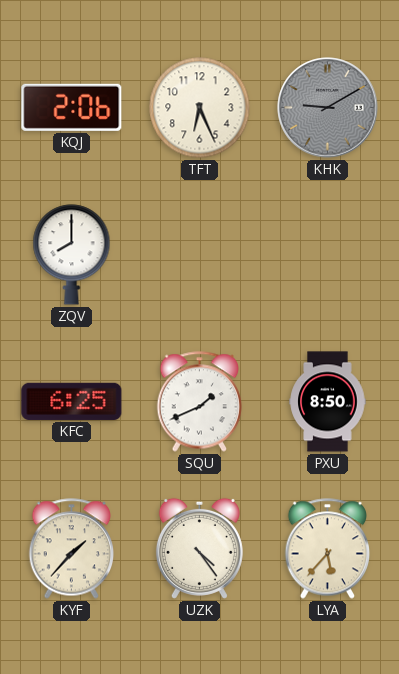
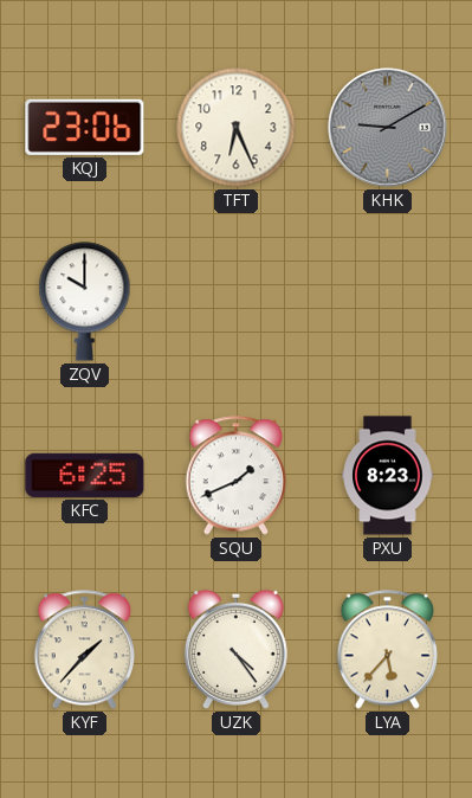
KQJ: 2:06 -> 23:06
ZQV: 8:00 -> 10:00
PXU: 8:50 -> 8:23
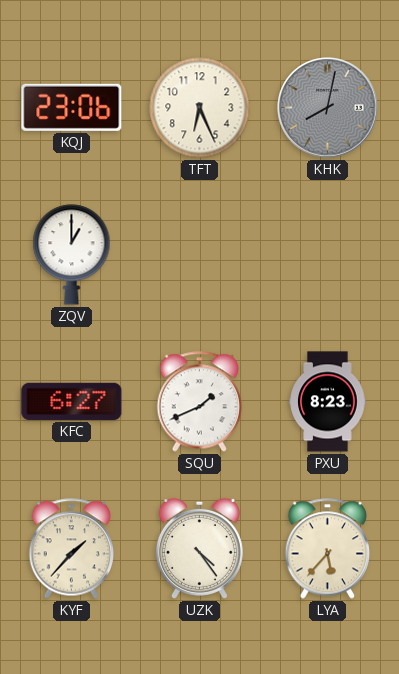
KHK: 9:10 -> 8:02
ZQV: 10:00 -> 1:00
KFC: 6:25 -> 6:27
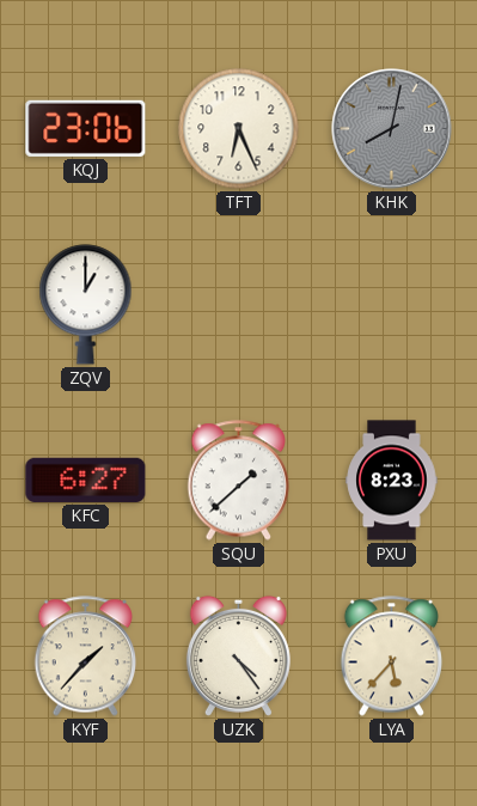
SQU: 1:41 -> 1:38
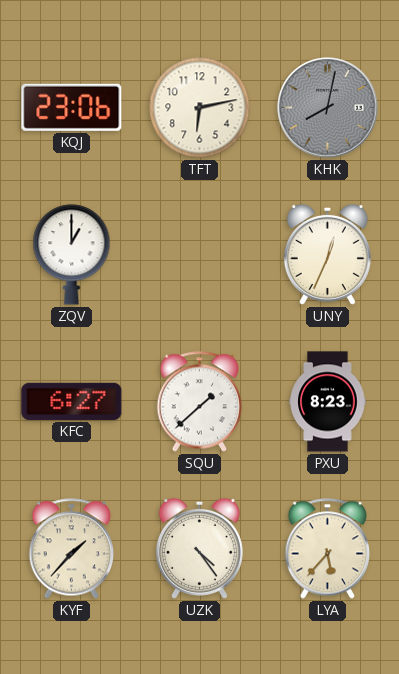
TFT: 6:26 -> 6:13
UNY: none -> 12:34
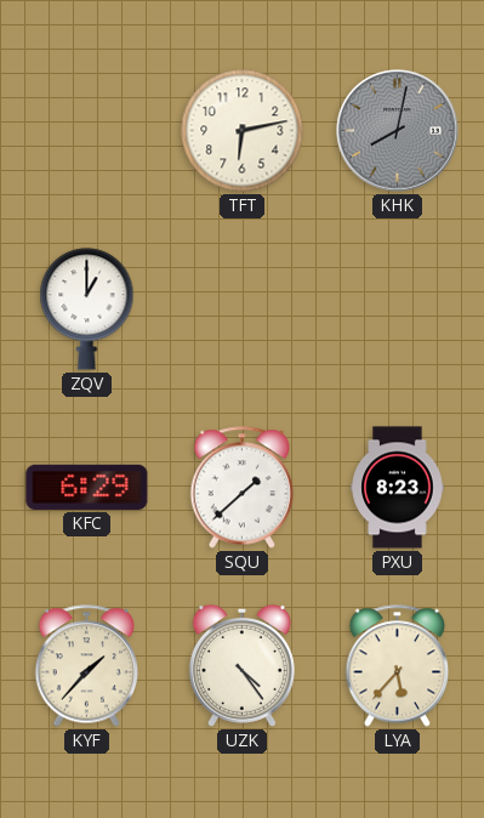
KQJ: 23:06 -> none
UNY: 12:34 -> none
KFC: 6:27 -> 6:29
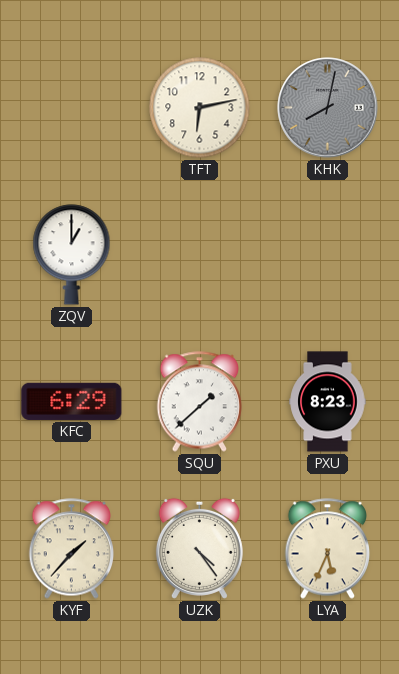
LYA: 5:37 -> 5:34
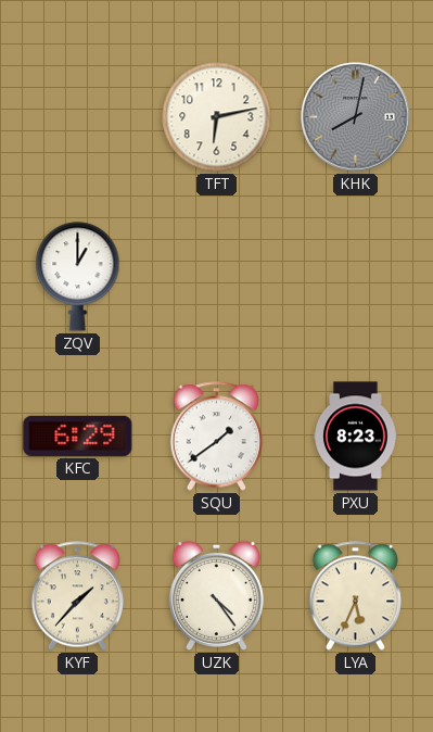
SQU: 1:38 -> 1:39
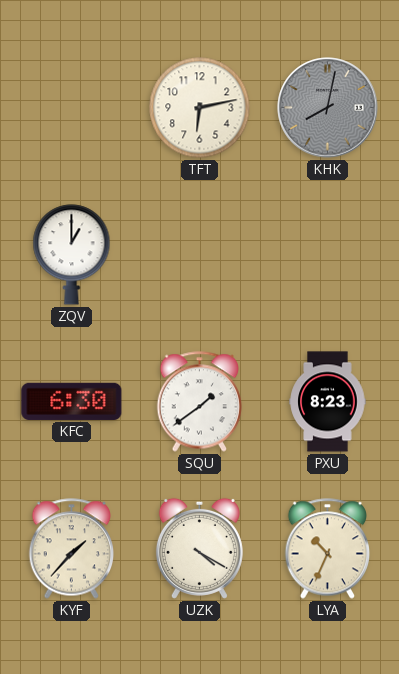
KFC: 6:29 -> 6:30
UZK: 4:24 -> 4:20
LYA: 5:34 -> 10:34
